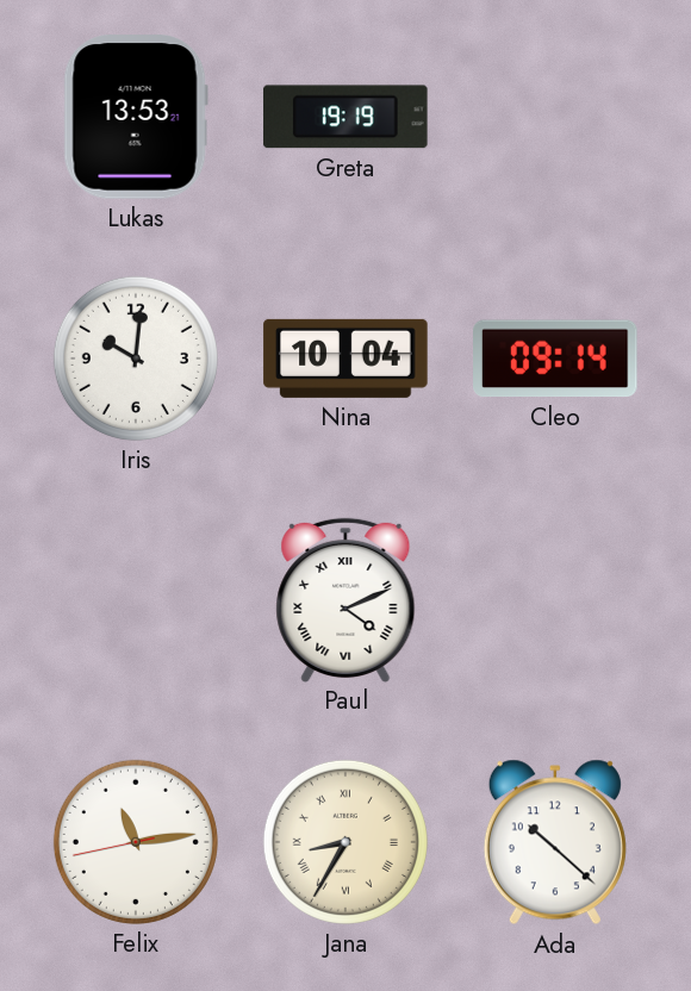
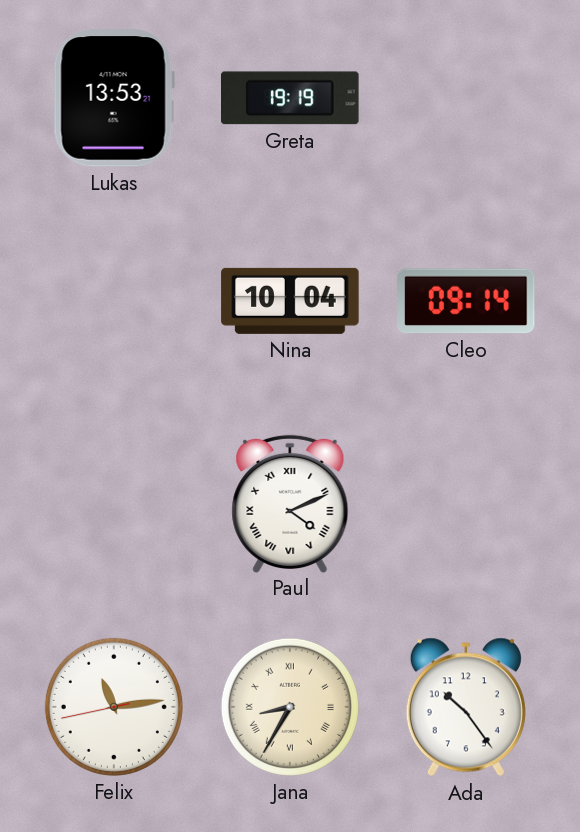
Iris: 10:01 -> none
Ada: 10:22 -> 10:24
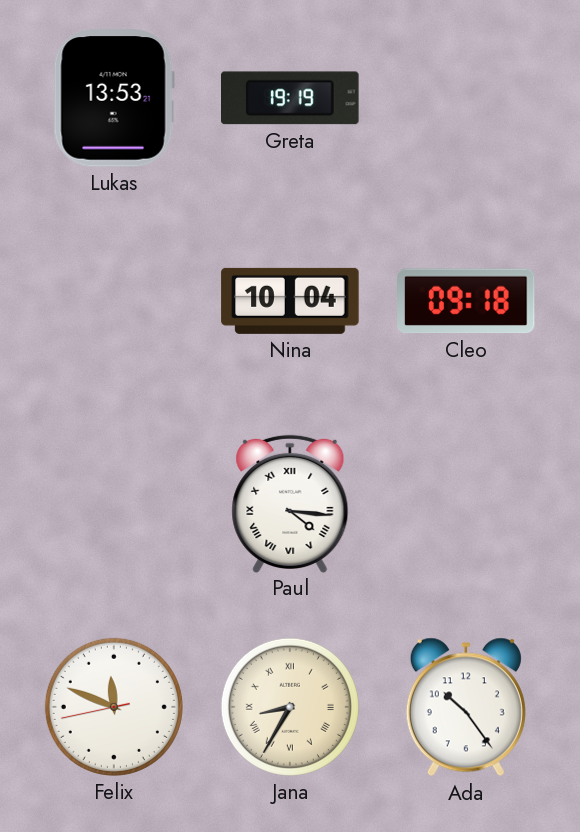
Cleo: 09:14 -> 09:18
Paul: 4:11 -> 4:16
Felix: 11:13 -> 11:48
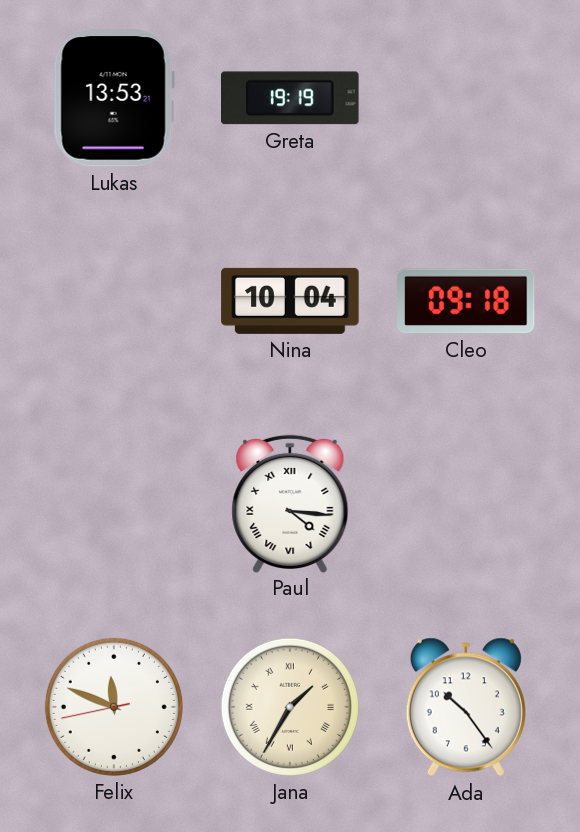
Jana: 8:35 -> 1:35
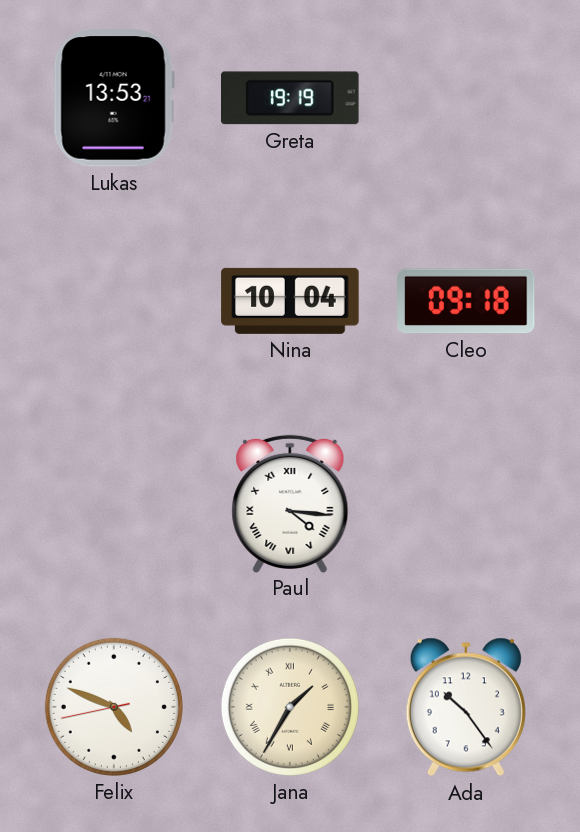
Felix: 11:48 -> 4:48
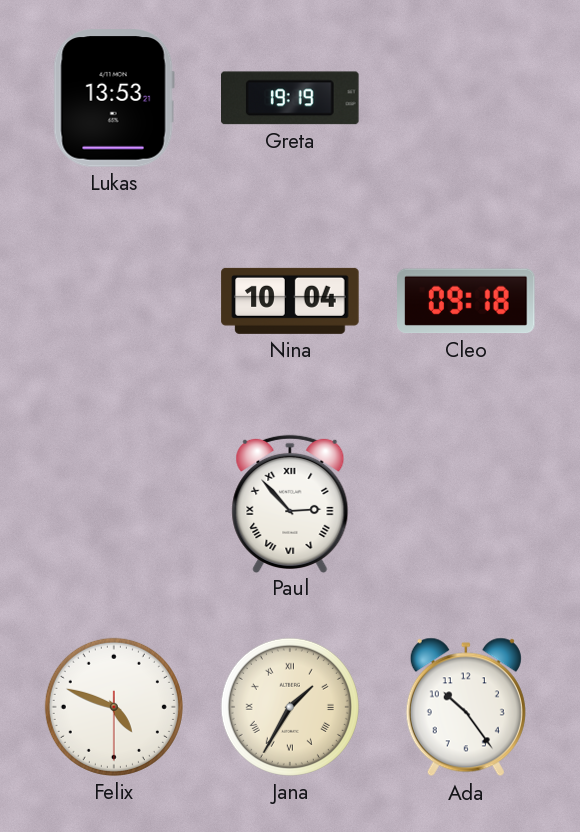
Paul: 4:16 -> 2:53
Felix: 4:48:43 -> 4:48:30
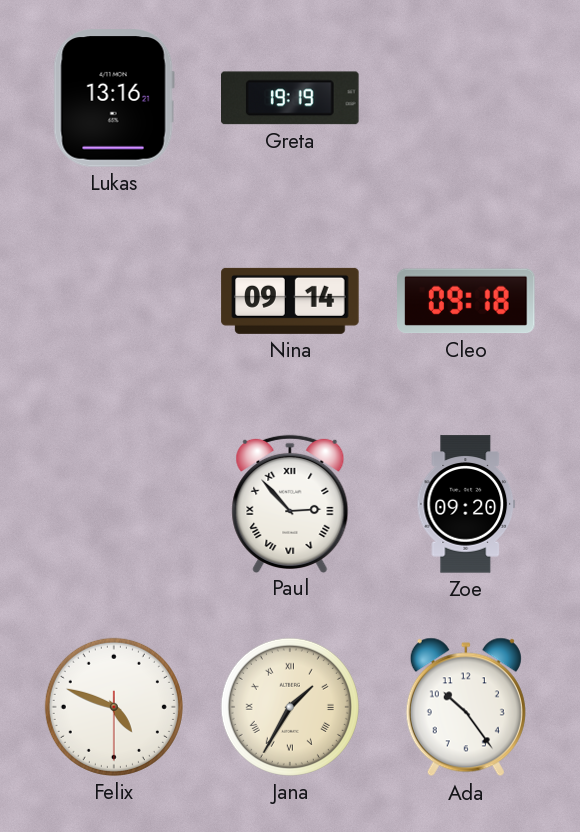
Lukas: 13:53 -> 13:16
Nina: 10:04 -> 09:14
Zoe: none -> 09:20
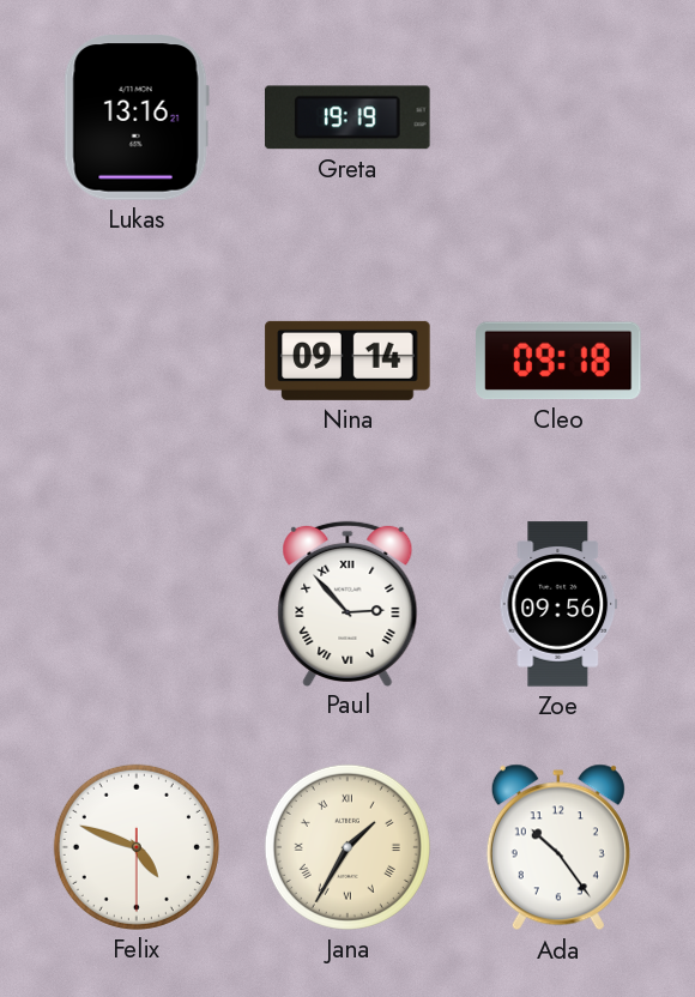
Zoe: 09:20 -> 09:56
